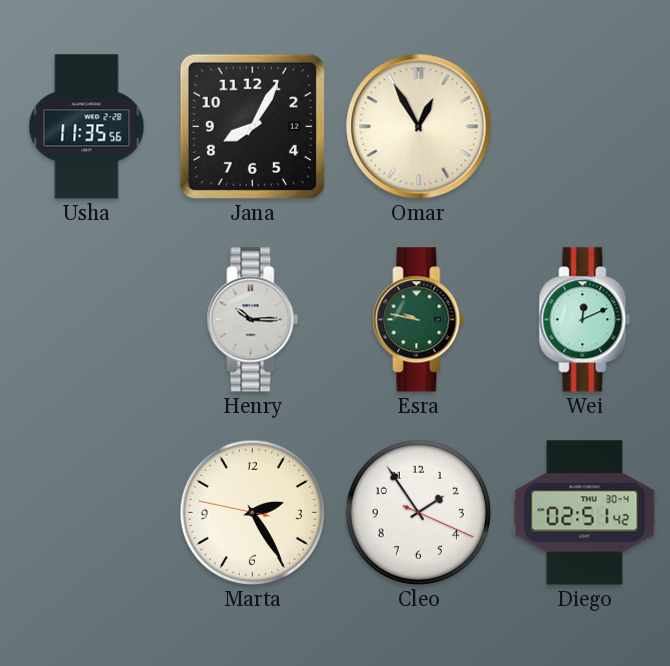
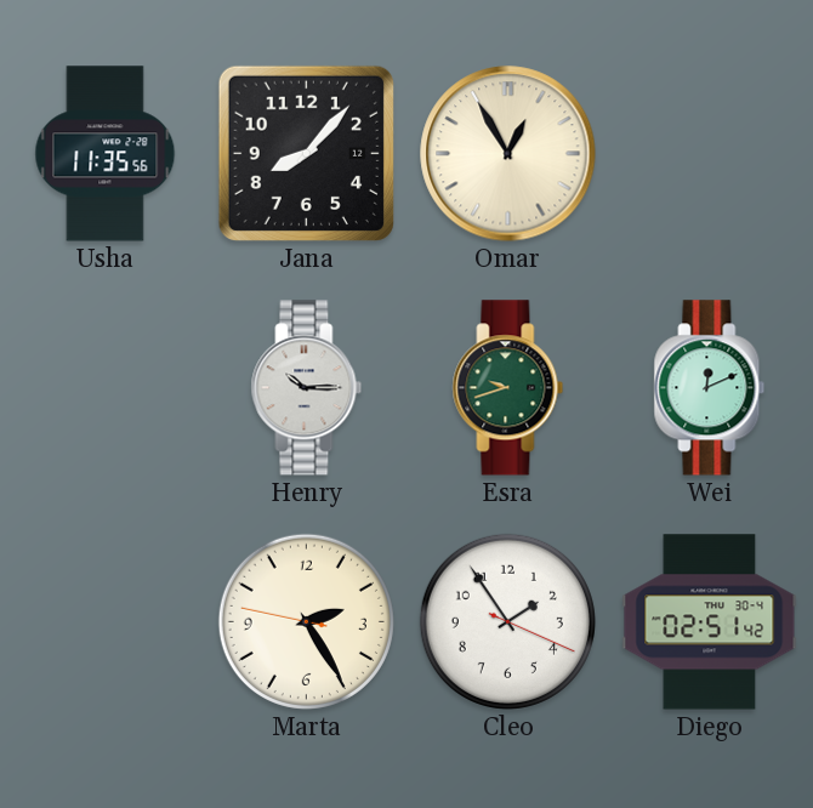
Jana: 8:05 -> 8:07
Esra: 9:47 -> 9:42
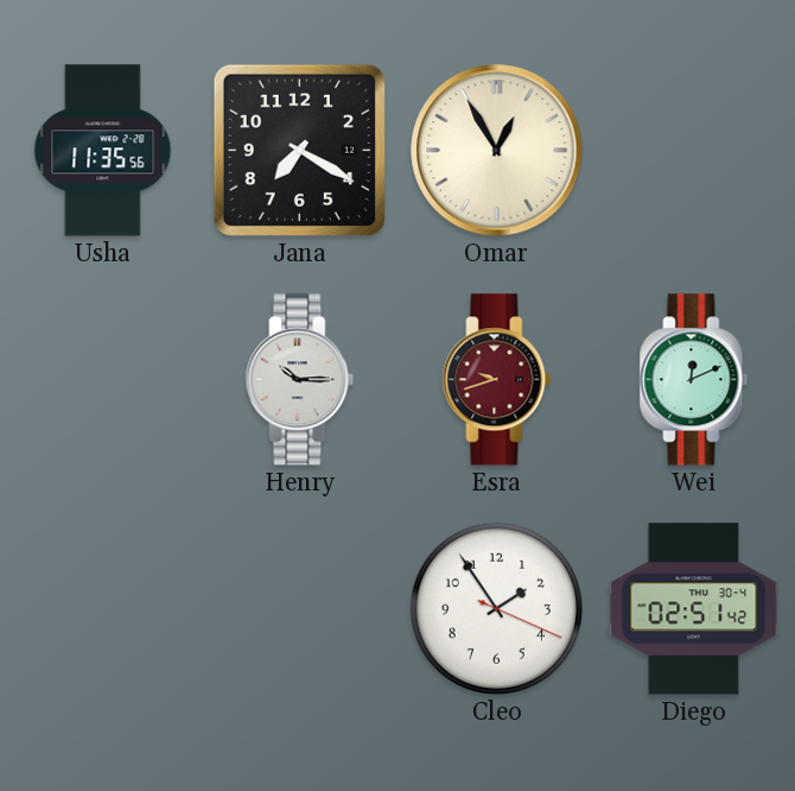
Jana: 8:07 -> 7:20
Esra dial: green -> burgundy
Marta: 2:24 -> none
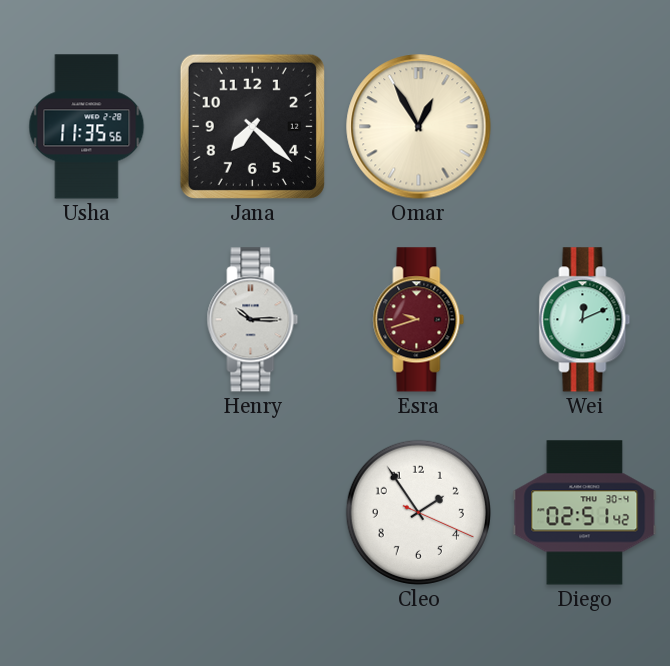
Jana: 7:20 -> 7:22
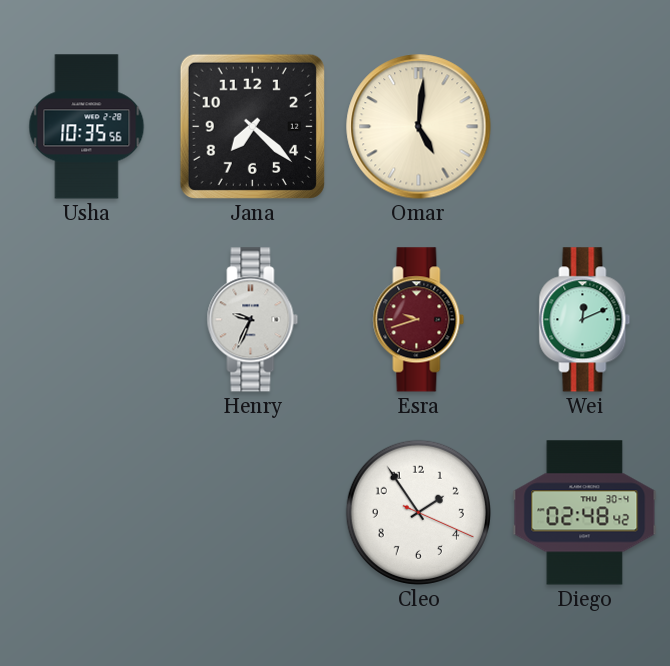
Usha: 11:35 -> 10:35
Omar: 12:55 -> 5:01
Henry: 10:15 -> 9:34
Diego: 02:51 -> 02:48
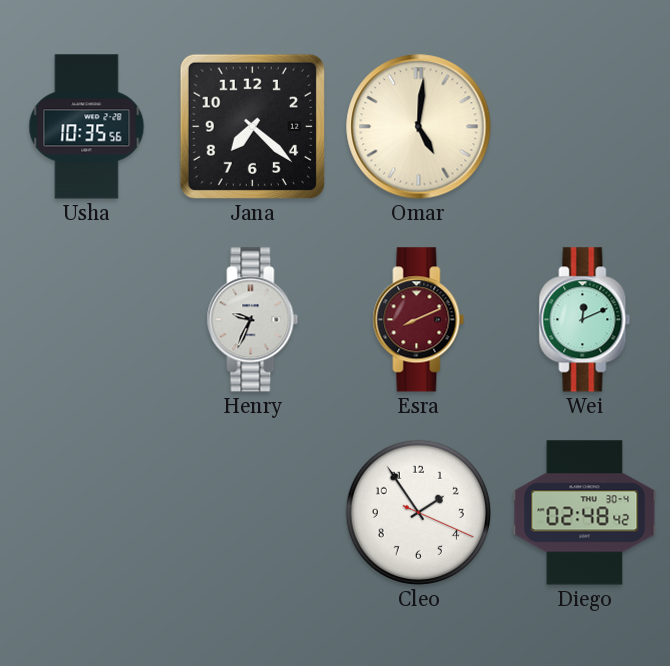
Esra: 9:42 -> 8:11
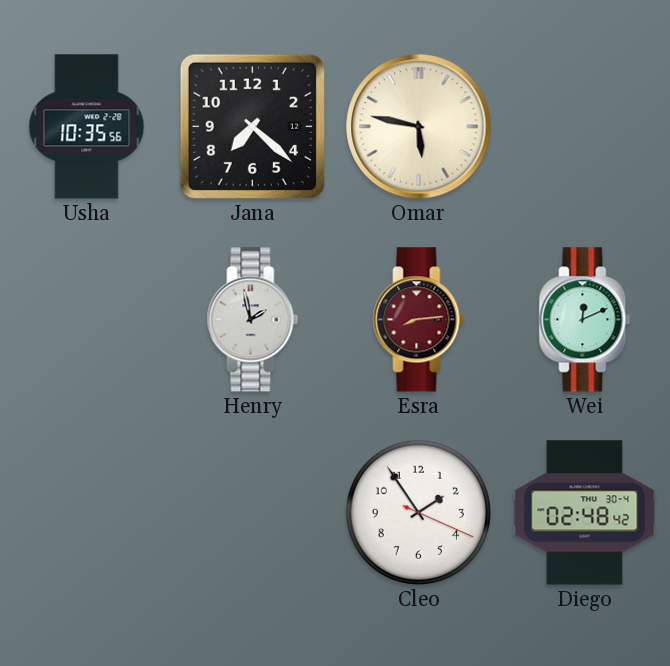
Omar: 5:01 -> 5:47
Henry: 9:34 -> 1:58
Esra: 8:11 -> 8:14
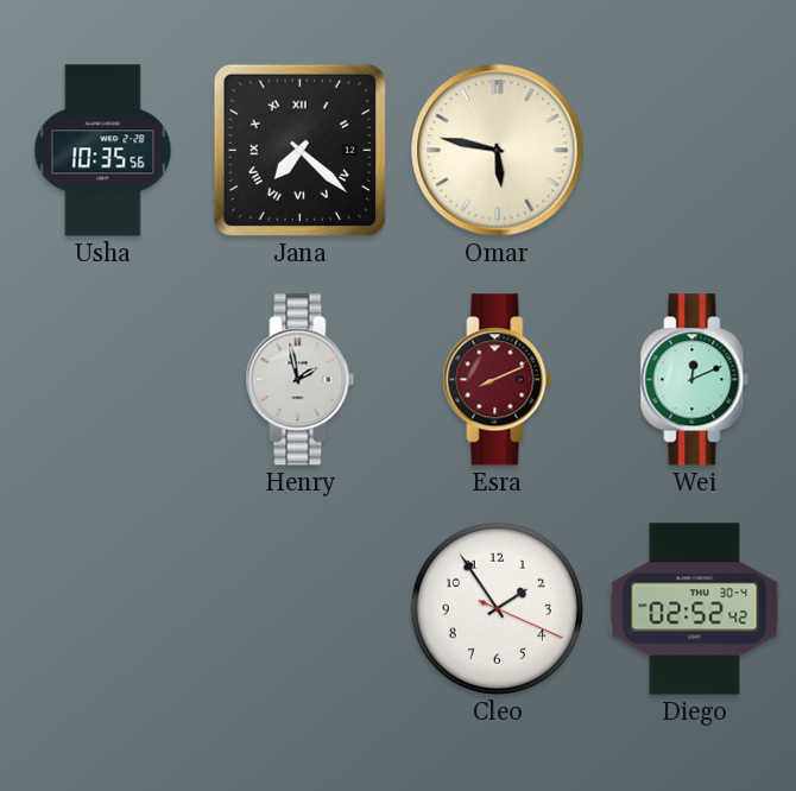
Jana numerals: Arabic -> Roman
Esra: 8:14 -> 8:11
Diego: 02:48 -> 02:52
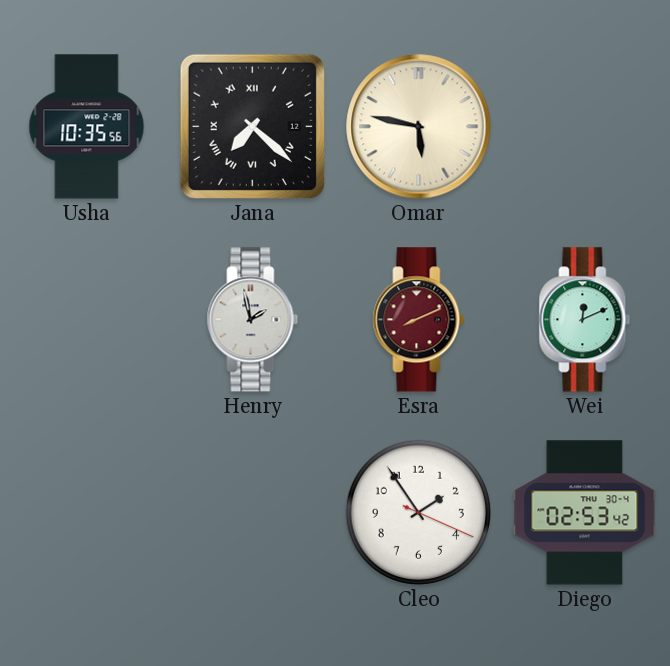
Diego: 02:52 -> 02:53
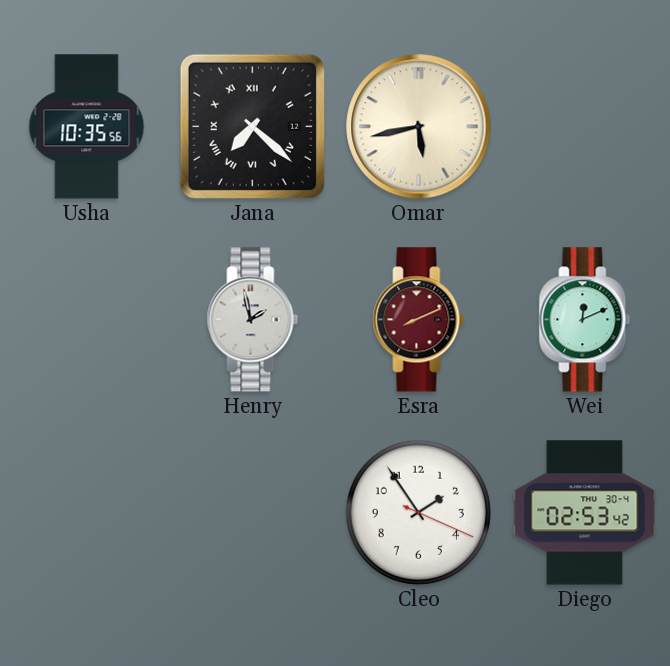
Omar: 5:47 -> 5:43
